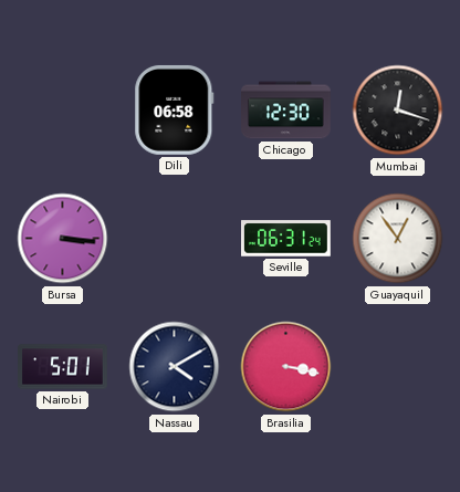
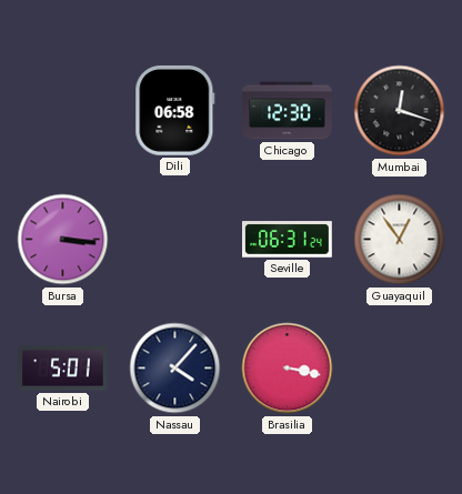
Nassau: 4:10 -> 4:07
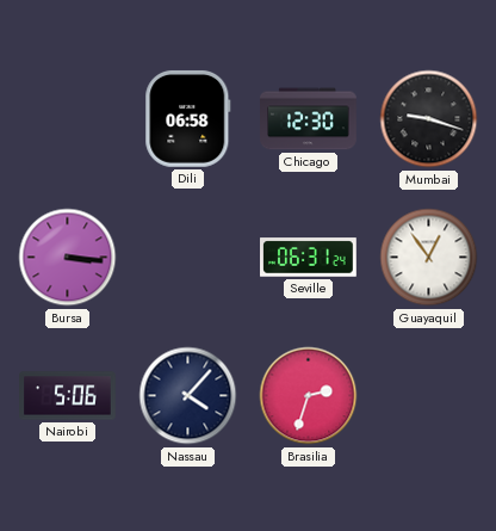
Mumbai: 12:18 -> 9:18
Nairobi: 5:01 -> 5:06
Brasilia: 3:17 -> 2:33
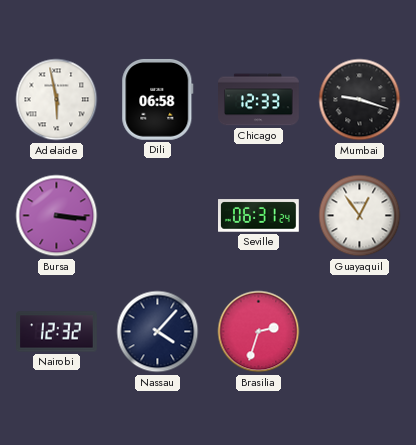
Adelaide: none -> 5:58
Chicago: 12:30 -> 12:33
Nairobi: 5:06 -> 12:32
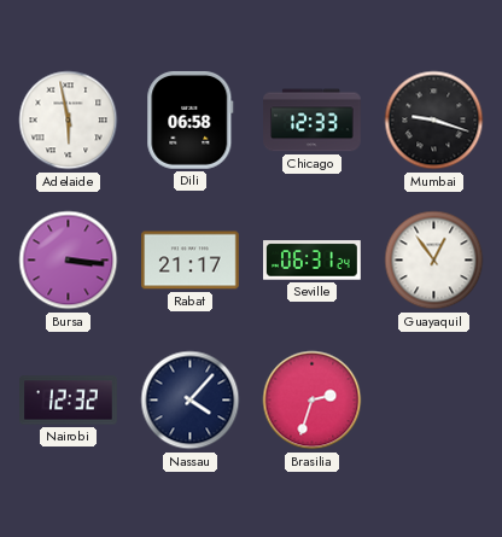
Rabat: none -> 21:17
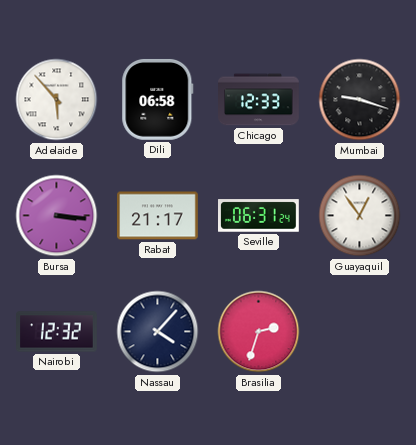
Adelaide: 5:58 -> 5:53
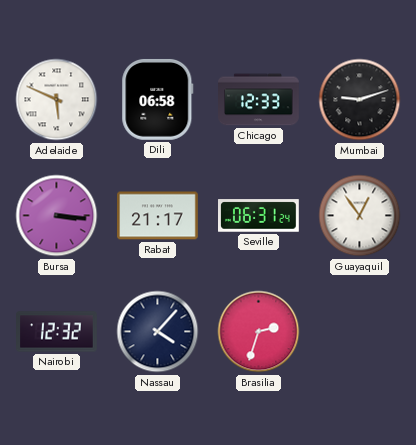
Adelaide: 5:53 -> 5:49
Mumbai: 9:18 -> 9:12
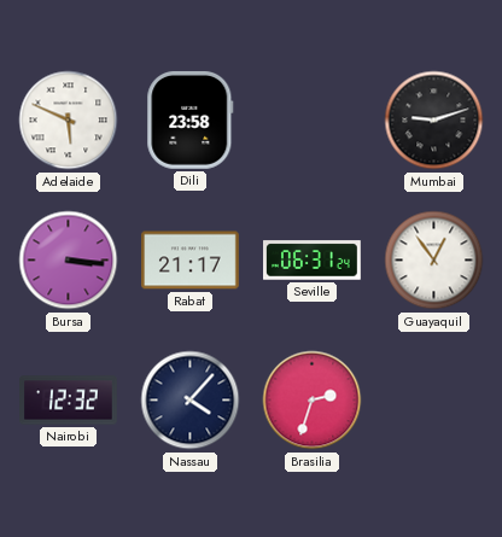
Dili: 06:58 -> 23:58
Chicago: 12:33 -> none
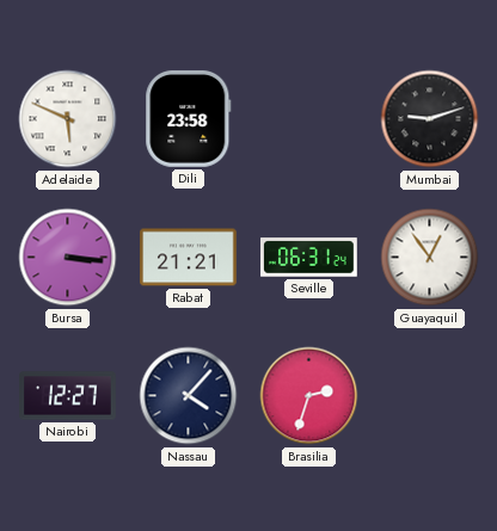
Rabat: 21:17 -> 21:21
Nairobi: 12:32 -> 12:27
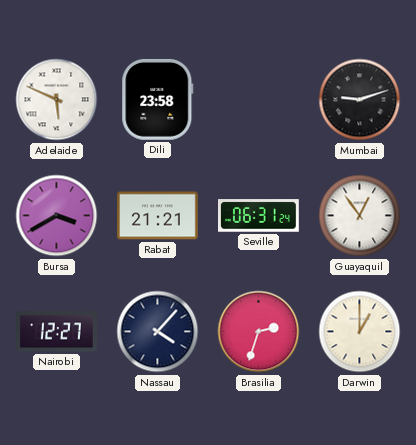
Bursa: 3:16 -> 3:40
Darwin: none -> 1:00
